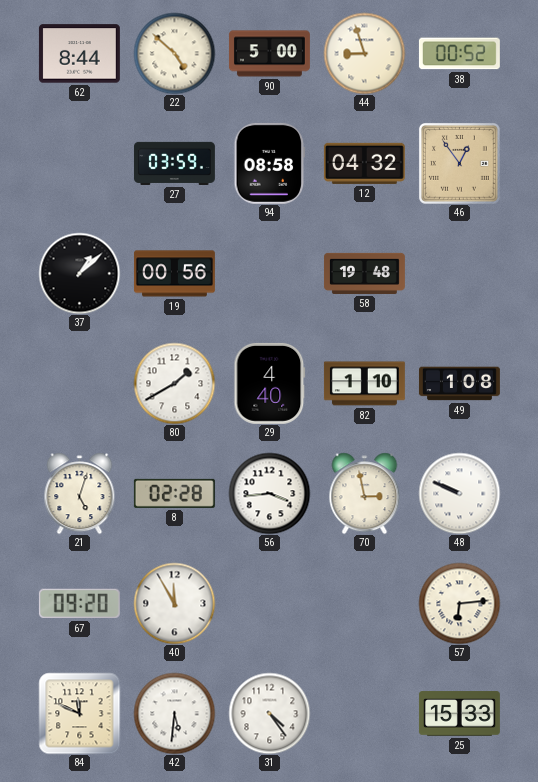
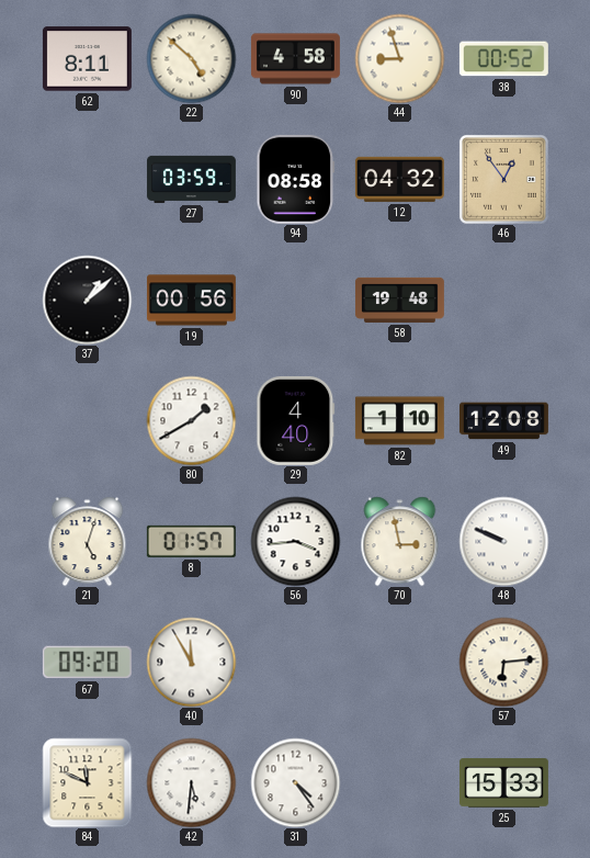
62: 8:44 -> 8:11
90: 5:00 -> 4:58
49: 1:08 -> 12:08
8: 02:28 -> 01:57
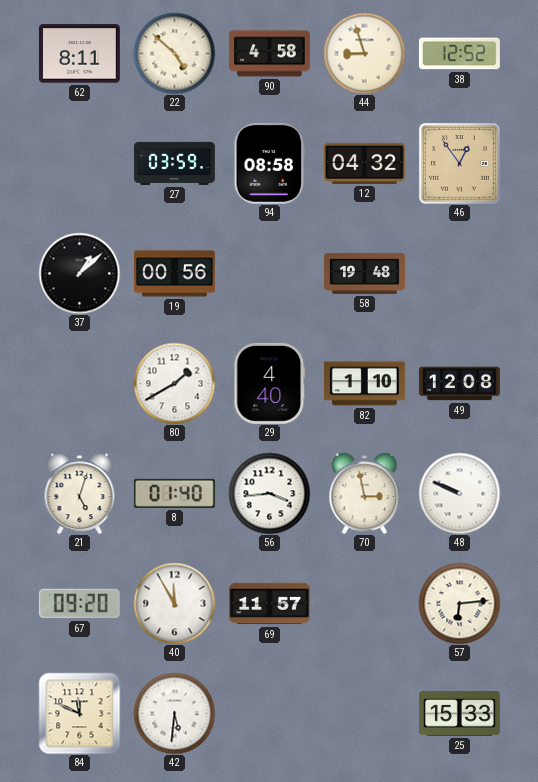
38: 00:52 -> 12:52
8: 01:57 -> 01:40
69: none -> 11:57
31: 4:24 -> none
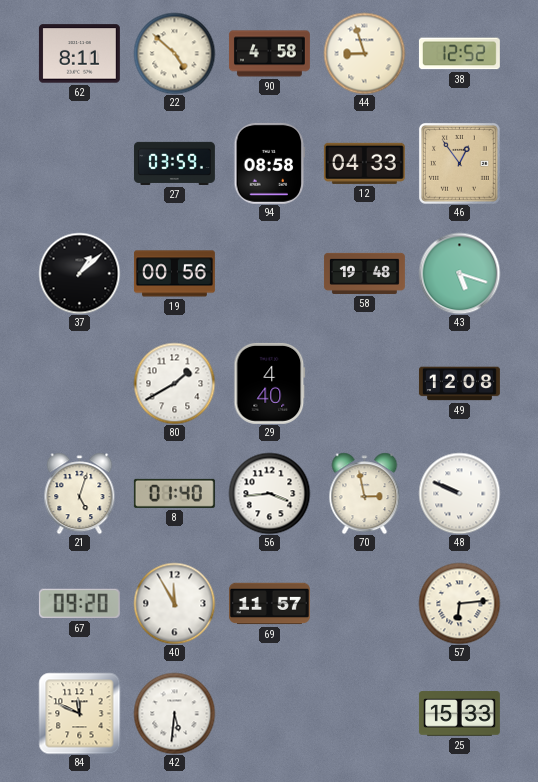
12: 04:32 -> 04:33
43: none -> 5:18
82: 1:10 -> none
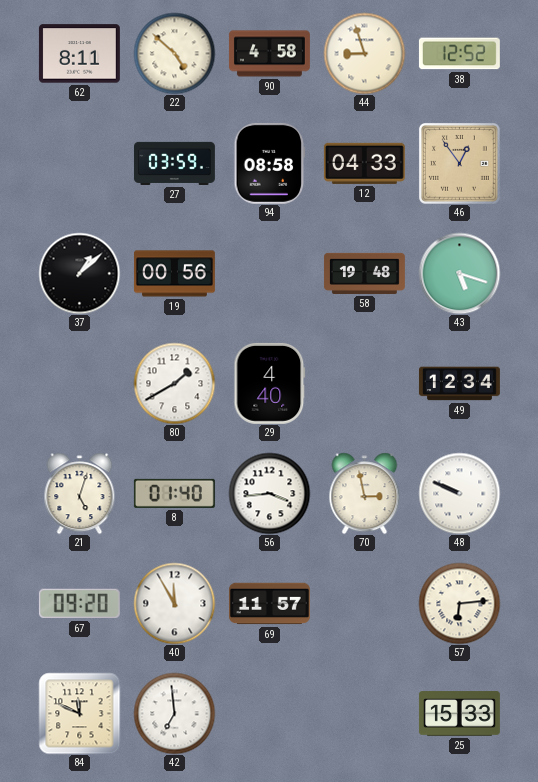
49: 12:08 -> 12:34
42: 5:31 -> 6:59
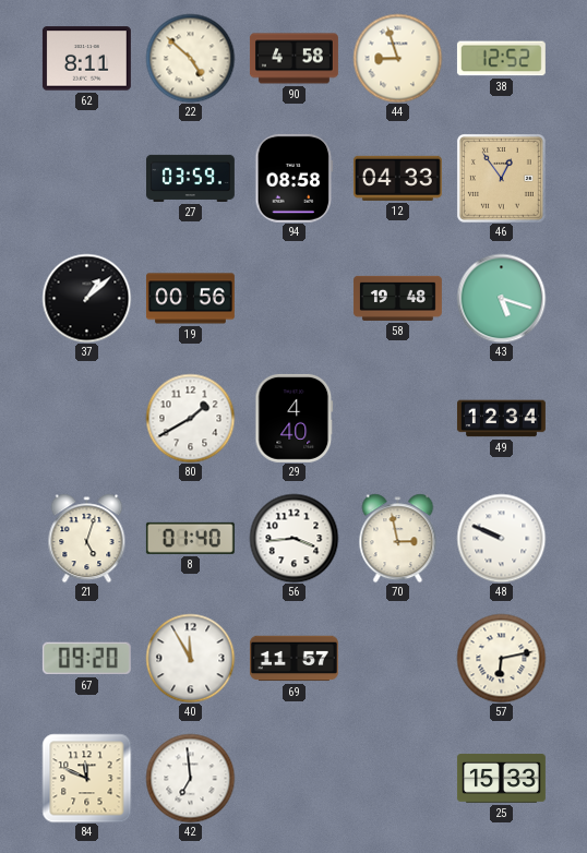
57: 6:14 -> 6:13
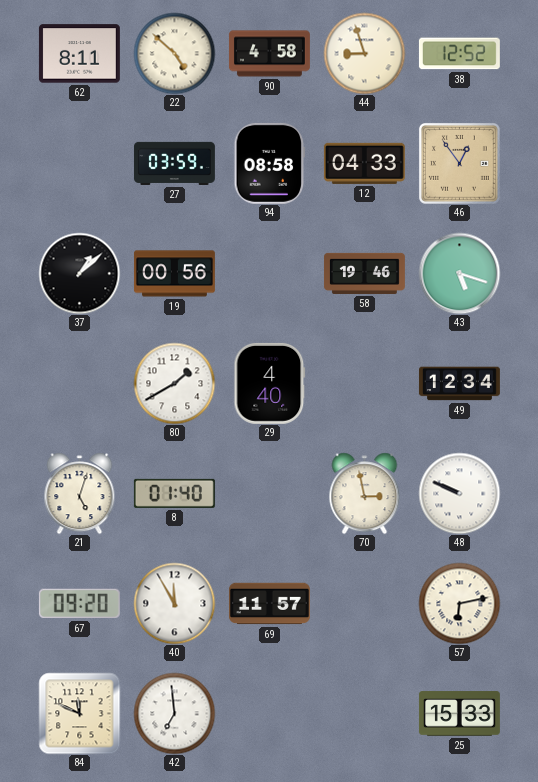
58: 19:48 -> 19:46
56: 3:44 -> none
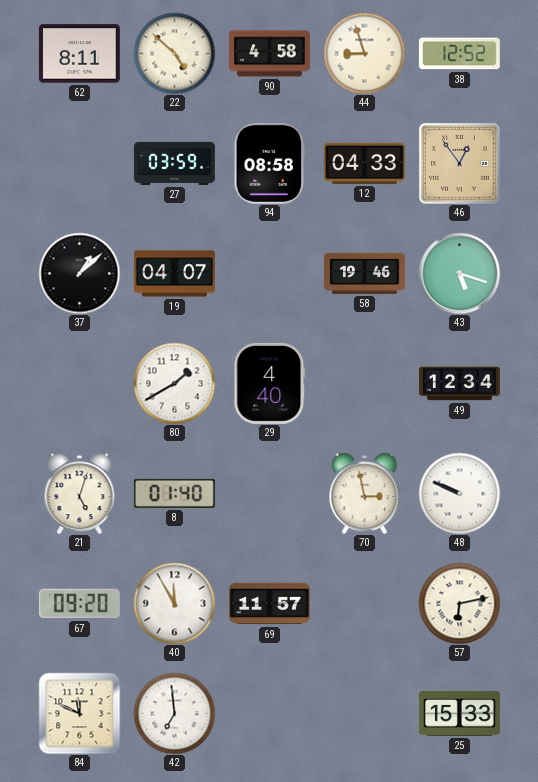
19: 00:56 -> 04:07
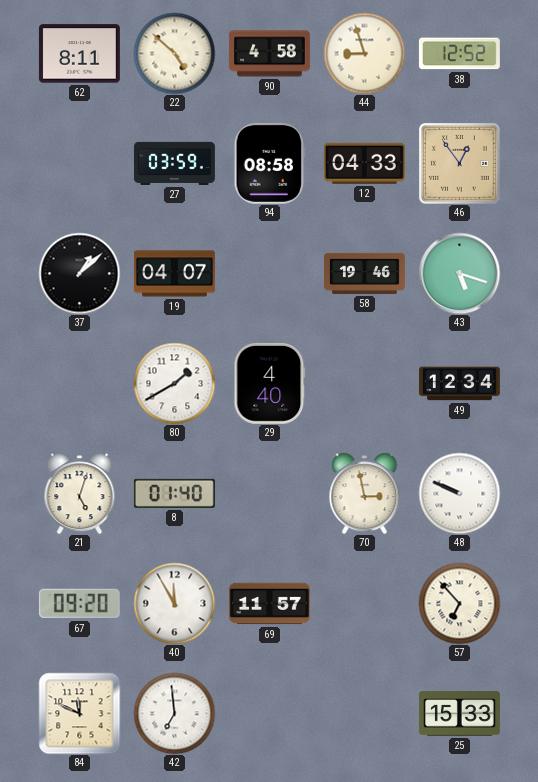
57: 6:13 -> 6:53
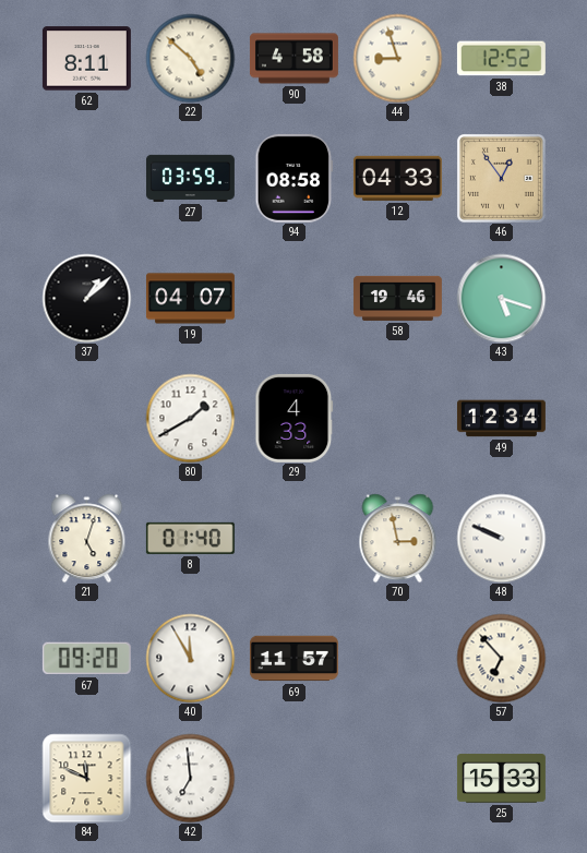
29: 4:40 -> 4:33
